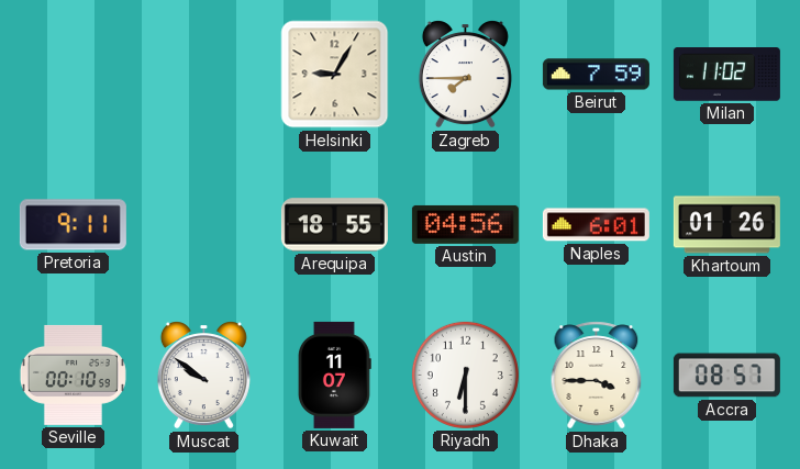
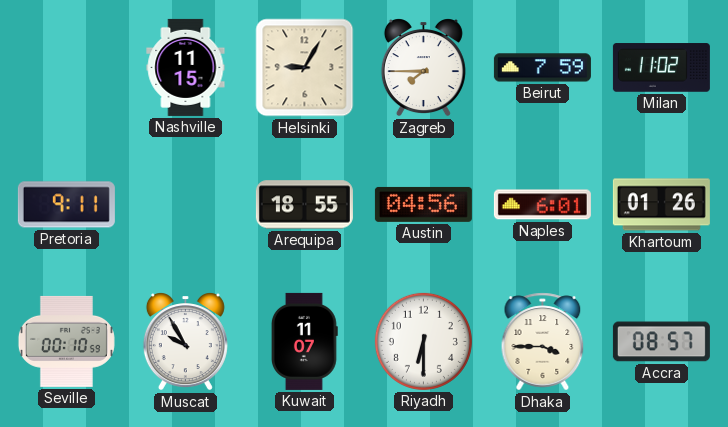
Nashville: none -> 11:15
Muscat: 9:51 -> 9:55
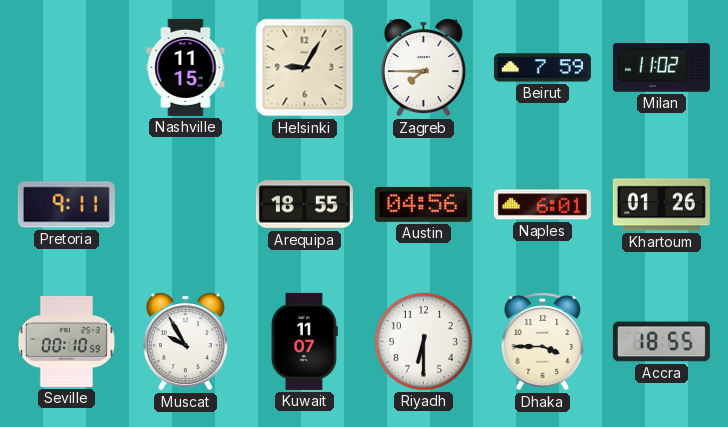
Accra: 08:57 -> 18:55
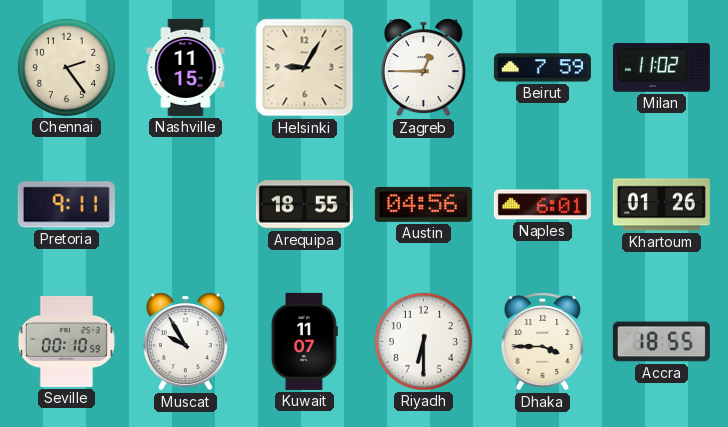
Chennai: none -> 2:24
Zagreb: 7:45 -> 12:45
